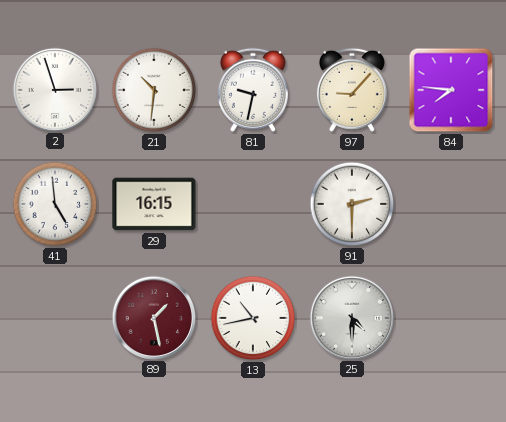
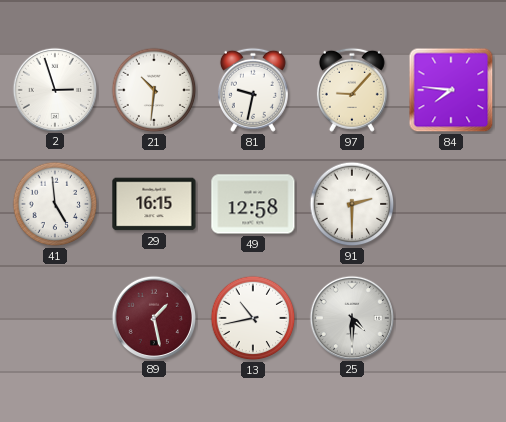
49: none -> 12:58
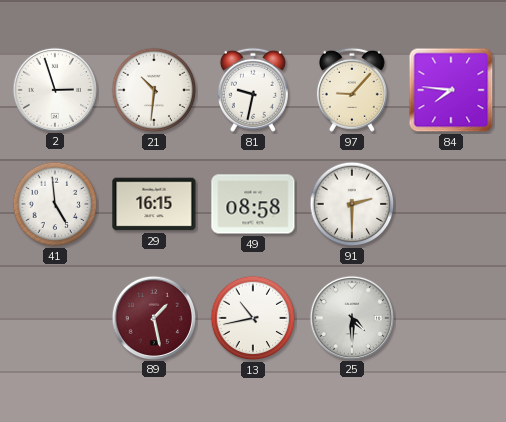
49: 12:58 -> 08:58
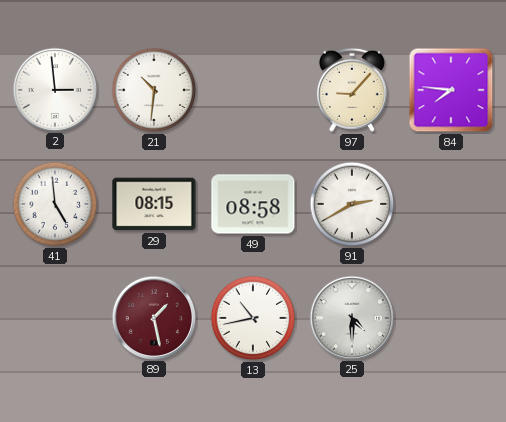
2: 2:57 -> 2:59
81: 9:32 -> none
29: 16:15 -> 08:15
91: 2:30 -> 2:40
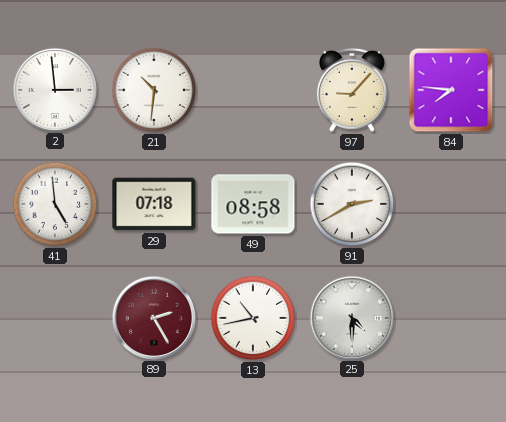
29: 08:15 -> 07:18
89: 1:28 -> 2:25
